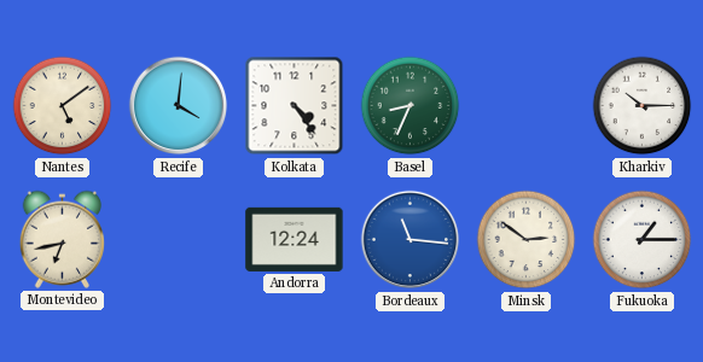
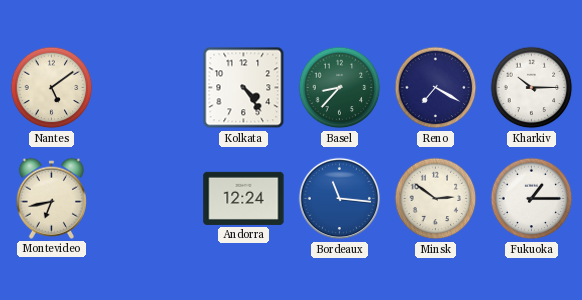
Recife: 4:01 -> none
Basel: 8:34 -> 8:37
Reno: none -> 7:20
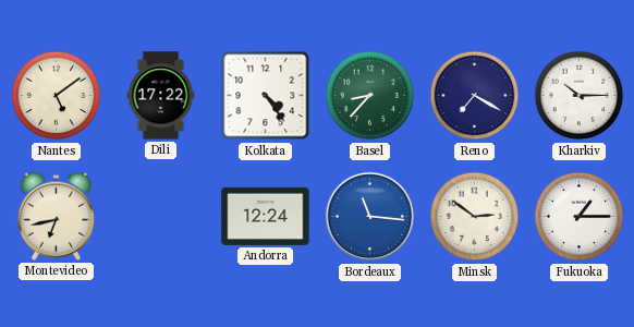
Dili: none -> 17:22
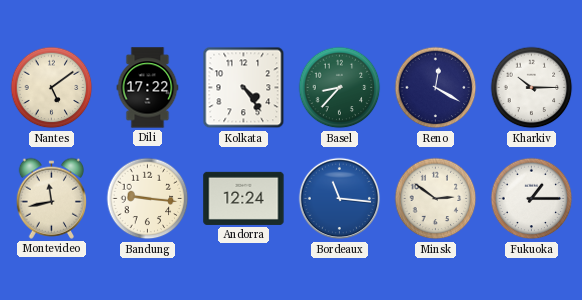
Reno: 7:20 -> 12:20
Montevideo: 6:43 -> 11:43
Bandung: none -> 9:16
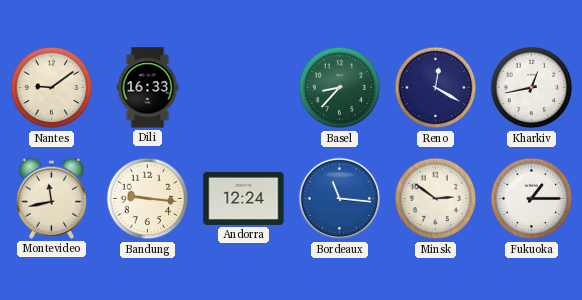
Nantes: 5:09 -> 9:09
Dili: 17:22 -> 16:33
Kolkata: 4:24 -> none
Kharkiv: 10:15 -> 12:43
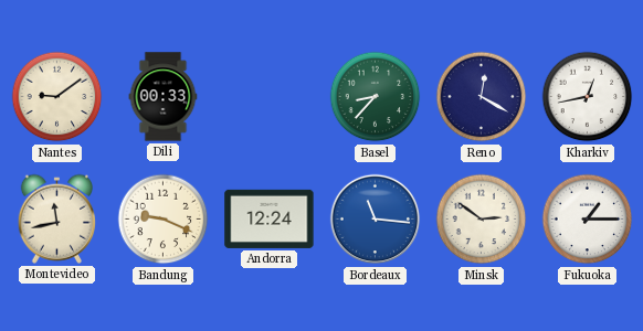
Dili: 16:33 -> 00:33
Bandung: 9:16 -> 9:19
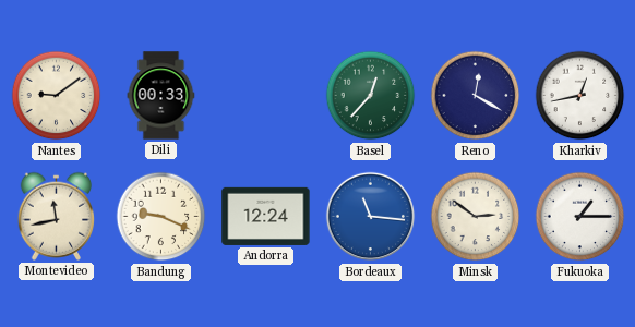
Basel: 8:37 -> 12:37
